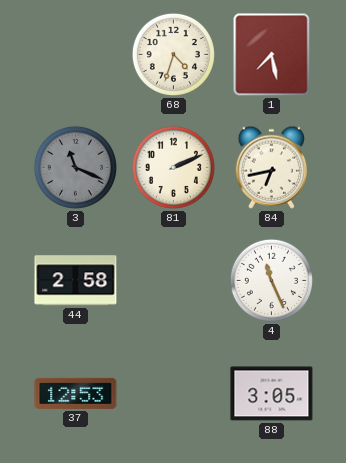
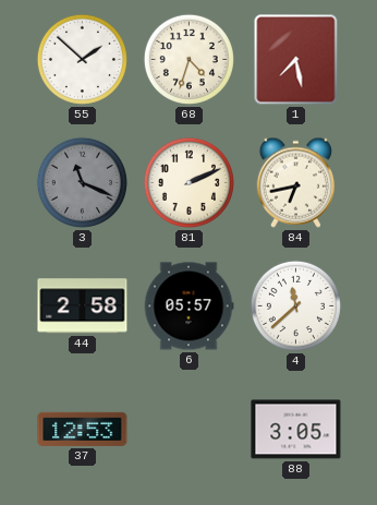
55: none -> 1:52
6: none -> 05:57
4: 11:26 -> 11:38
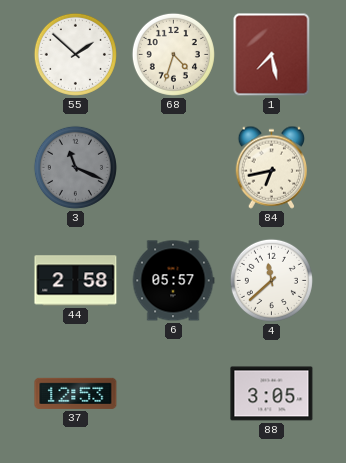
81: 2:11 -> none
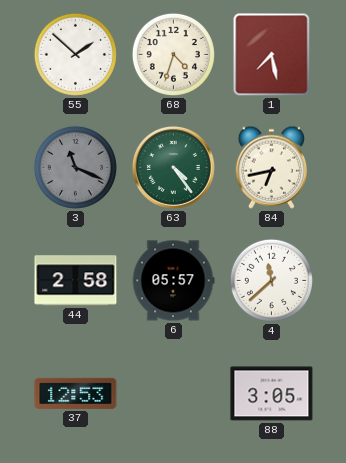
63: none -> 4:24
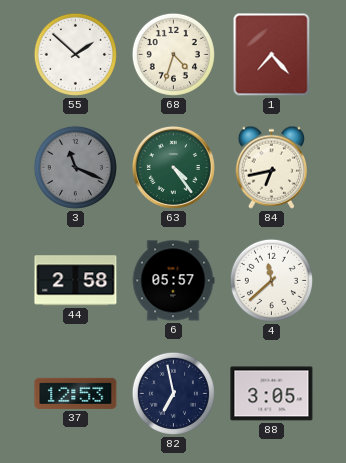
1: 7:28 -> 7:23
82: none -> 6:58
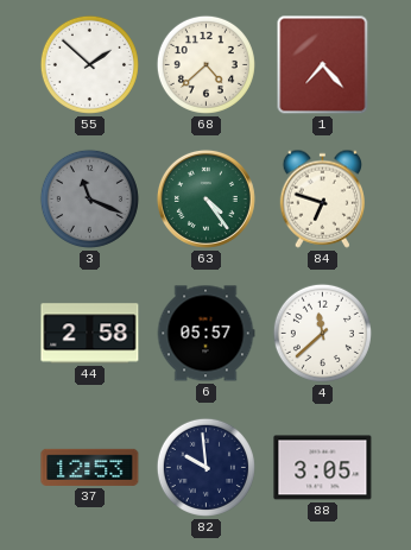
68: 4:33 -> 4:38
84: 6:43 -> 6:48
82: 6:58 -> 9:59
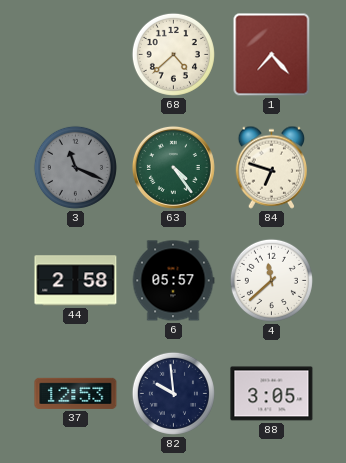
55: 1:52 -> none
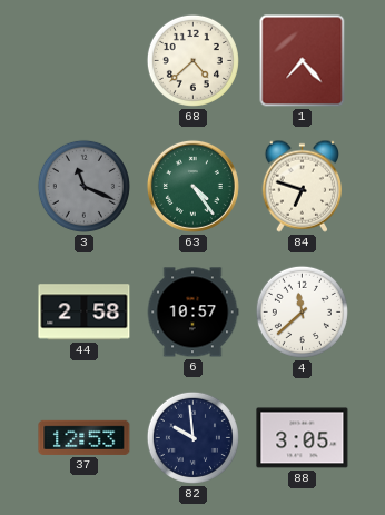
6: 05:57 -> 10:57
